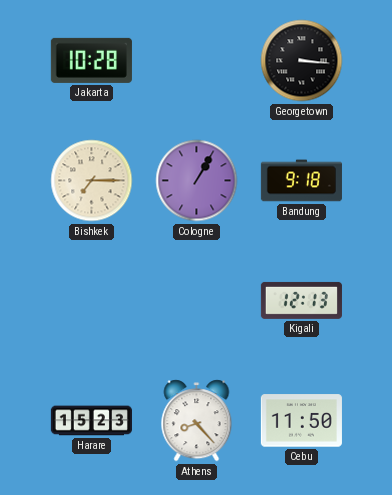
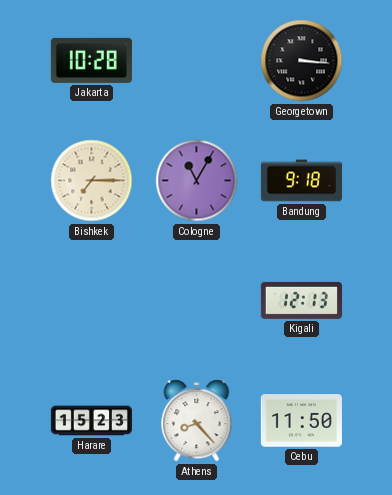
Cologne: 1:05 -> 11:05
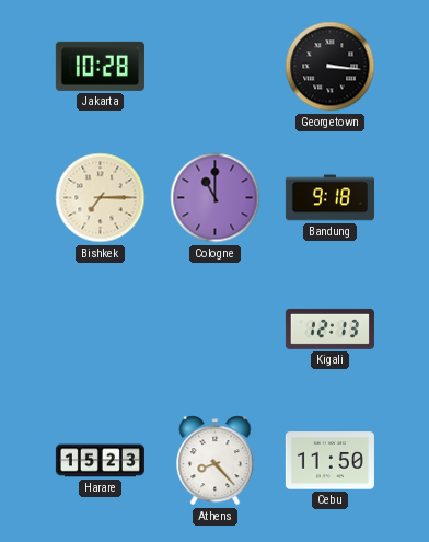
Cologne: 11:05 -> 11:00
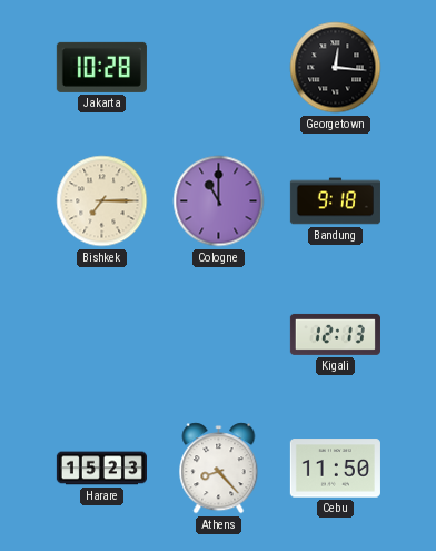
Georgetown: 3:16 -> 12:16
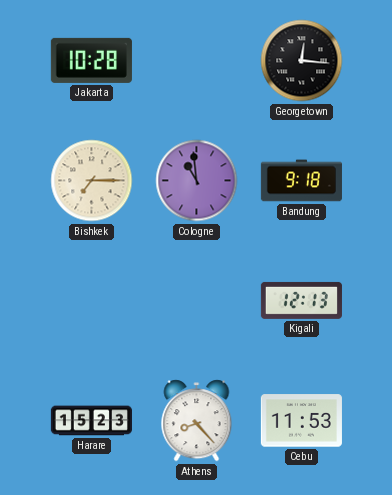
Cologne: 11:00 -> 10:59
Cebu: 11:50 -> 11:53
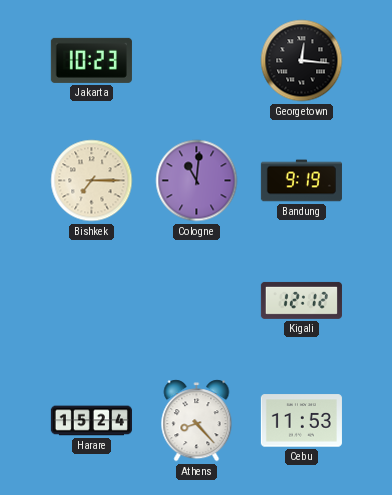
Jakarta: 10:28 -> 10:23
Cologne: 10:59 -> 11:01
Bandung: 9:18 -> 9:19
Kigali: 12:13 -> 12:12
Harare: 15:23 -> 15:24
